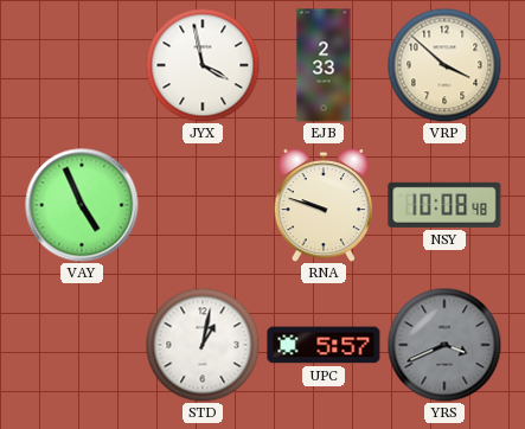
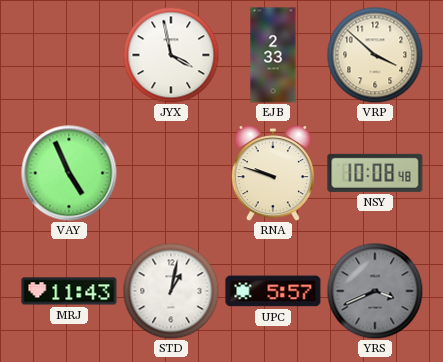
MRJ: none -> 11:43
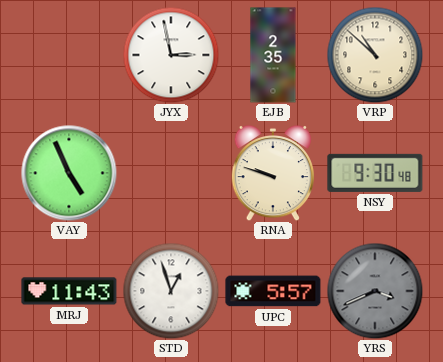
JYX: 3:58 -> 2:58
EJB: 2:33 -> 2:35
VRP: 3:52 -> 10:52
NSY: 10:08 -> 9:30
STD: 1:02 -> 12:57
